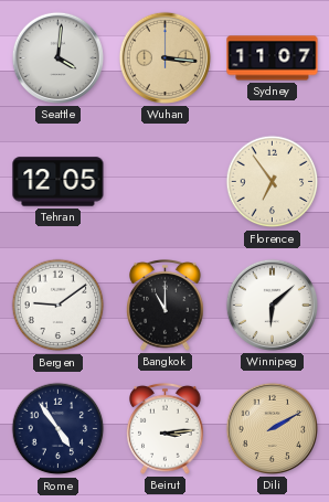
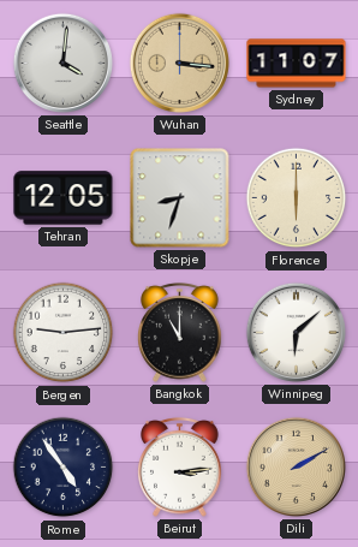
Skopje: none -> 8:33
Florence: 6:54 -> 6:00
Bergen: 9:09 -> 9:14
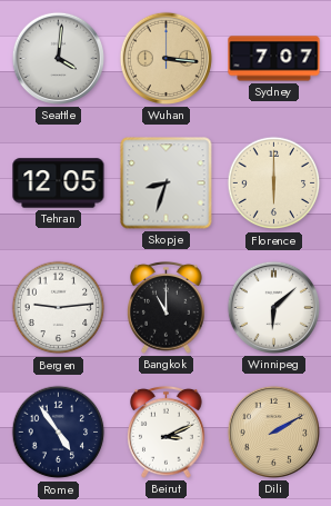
Sydney: 11:07 -> 7:07
Beirut: 3:14 -> 3:11
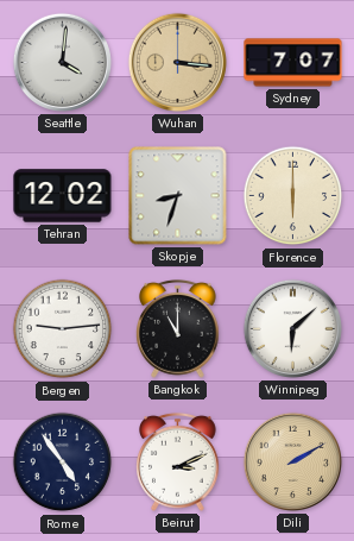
Tehran: 12:05 -> 12:02
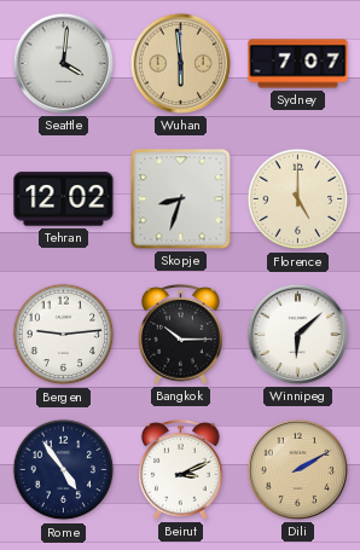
Wuhan: 3:16 -> 5:59
Florence: 6:00 -> 5:00
Bangkok: 11:00 -> 10:15
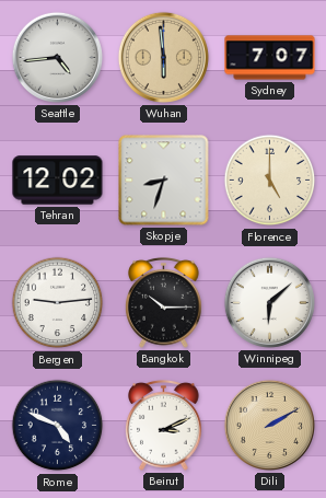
Seattle: 4:01 -> 4:44
Rome: 4:54 -> 4:49
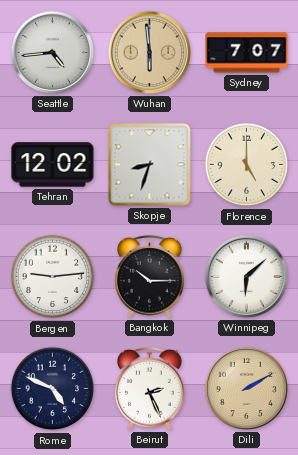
Beirut: 3:11 -> 2:26
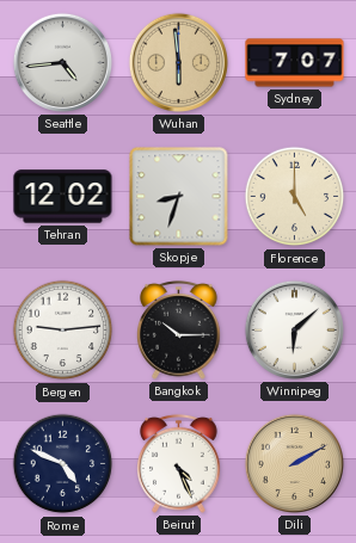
Beirut: 2:26 -> 4:26
